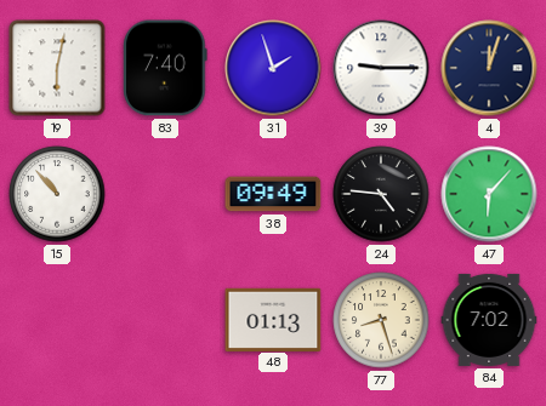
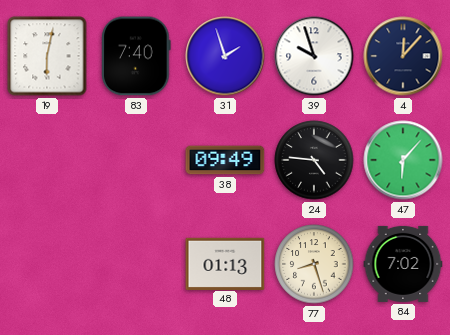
39: 9:15 -> 9:57
4: 12:03 -> 12:07
15: 10:53 -> none
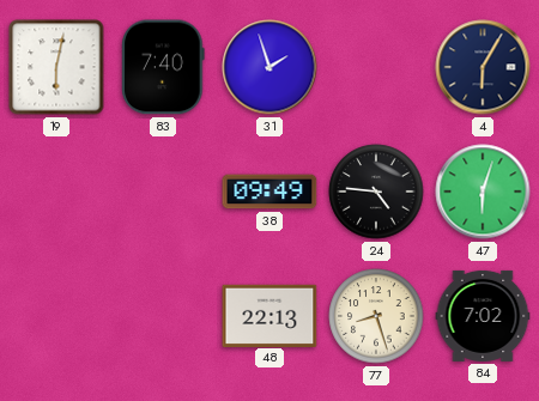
39: 9:57 -> none
4: 12:07 -> 6:05
47: 6:07 -> 6:03
48: 01:13 -> 22:13
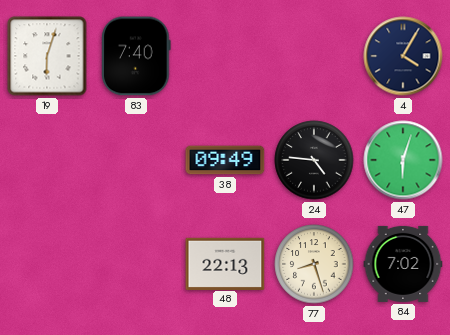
19: 6:02 -> 6:03
31: 1:57 -> none
4: 6:05 -> 4:05
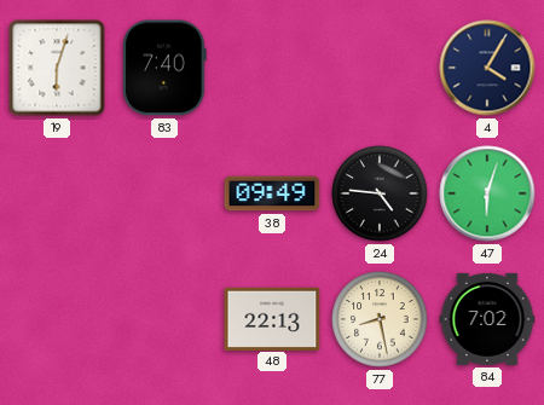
77: 8:27 -> 8:28
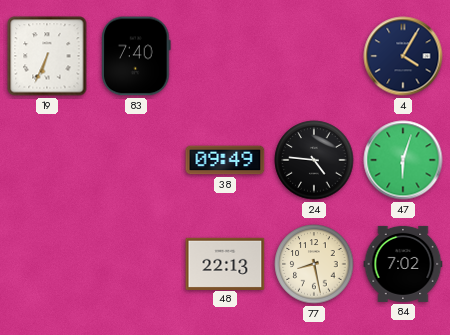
19: 6:03 -> 6:34
